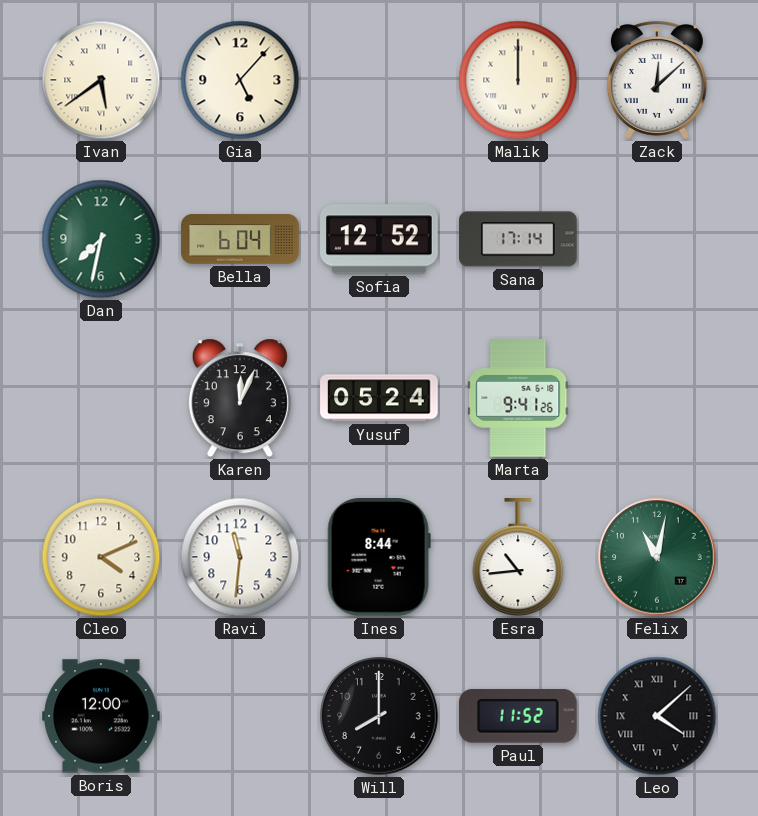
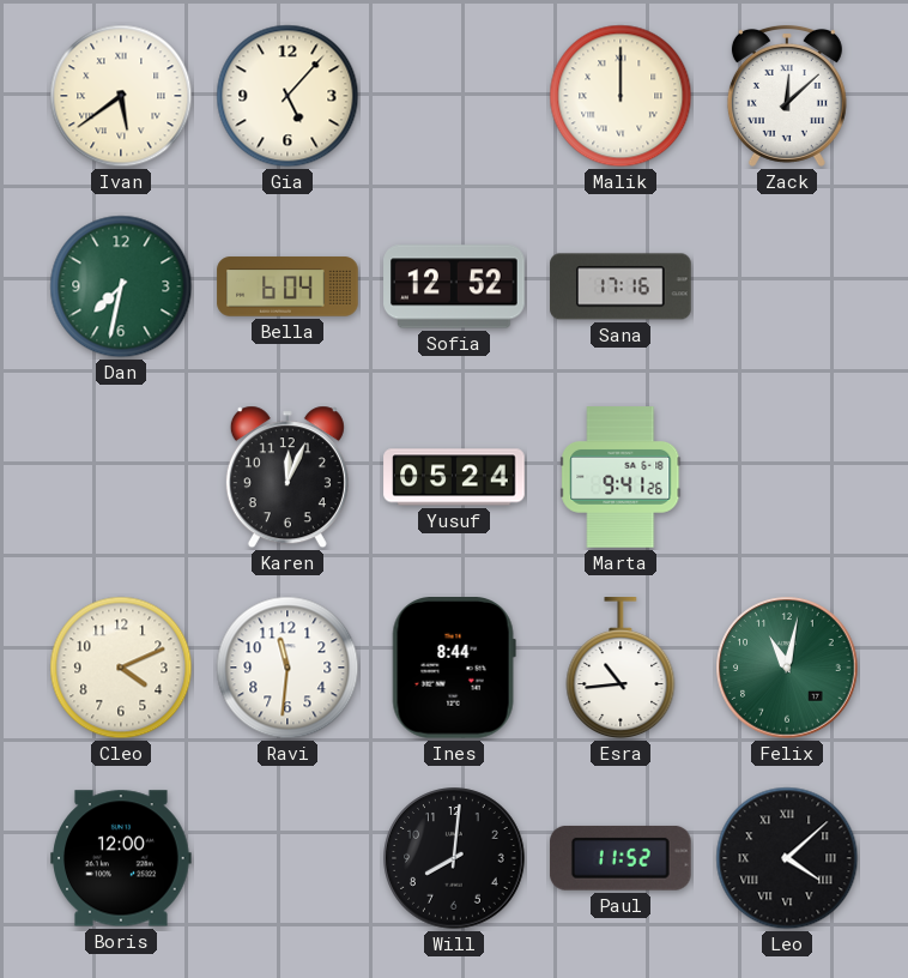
Sana: 17:14 -> 17:16
Will: 8:00 -> 8:01
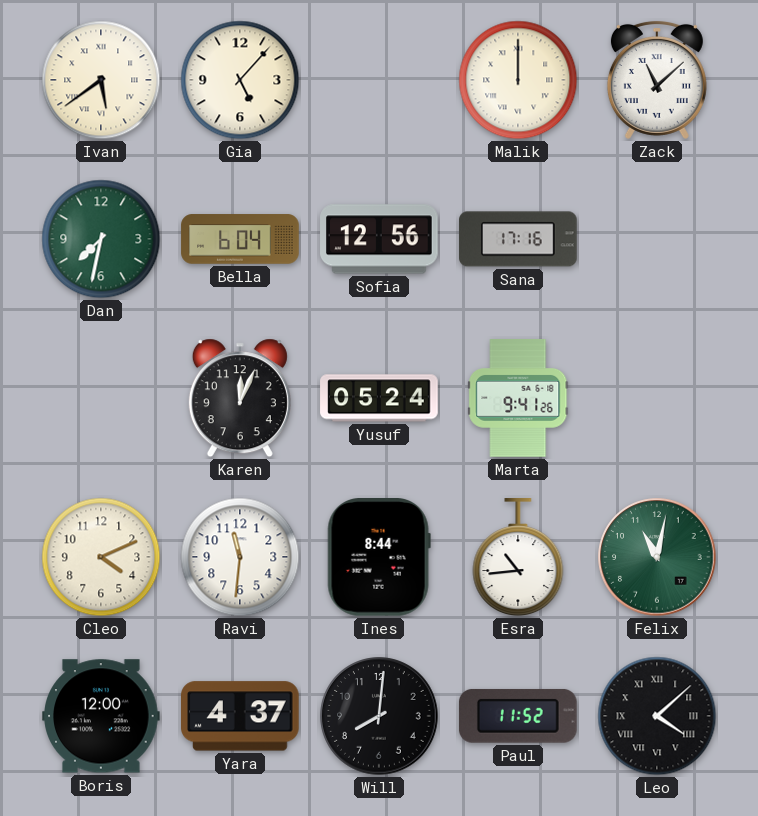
Zack: 12:08 -> 11:08
Sofia: 12:52 -> 12:56
Yara: none -> 4:37
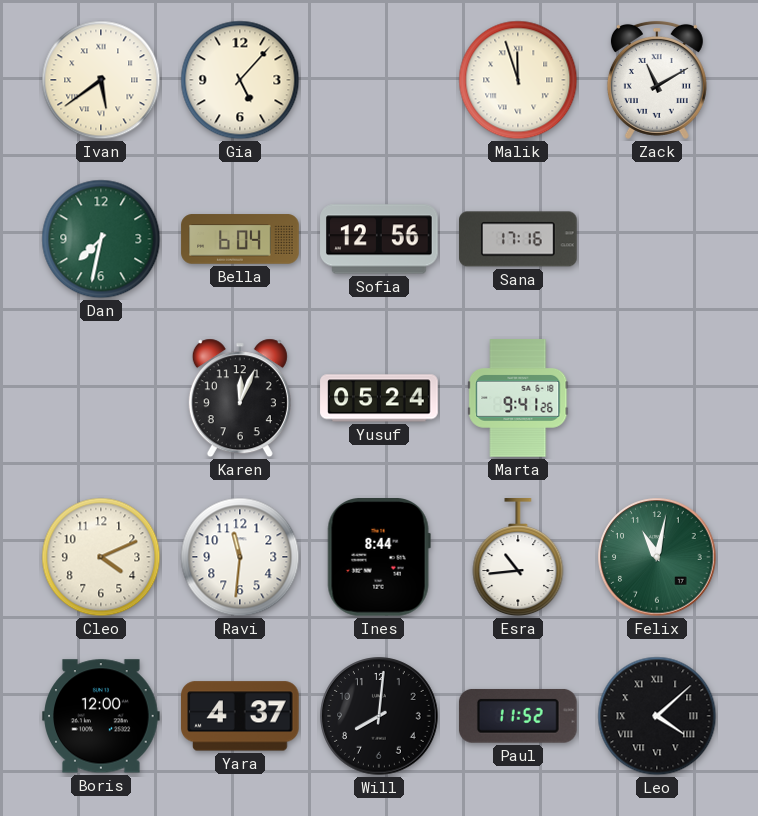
Malik: 12:00 -> 11:57
Zack: 11:08 -> 11:10
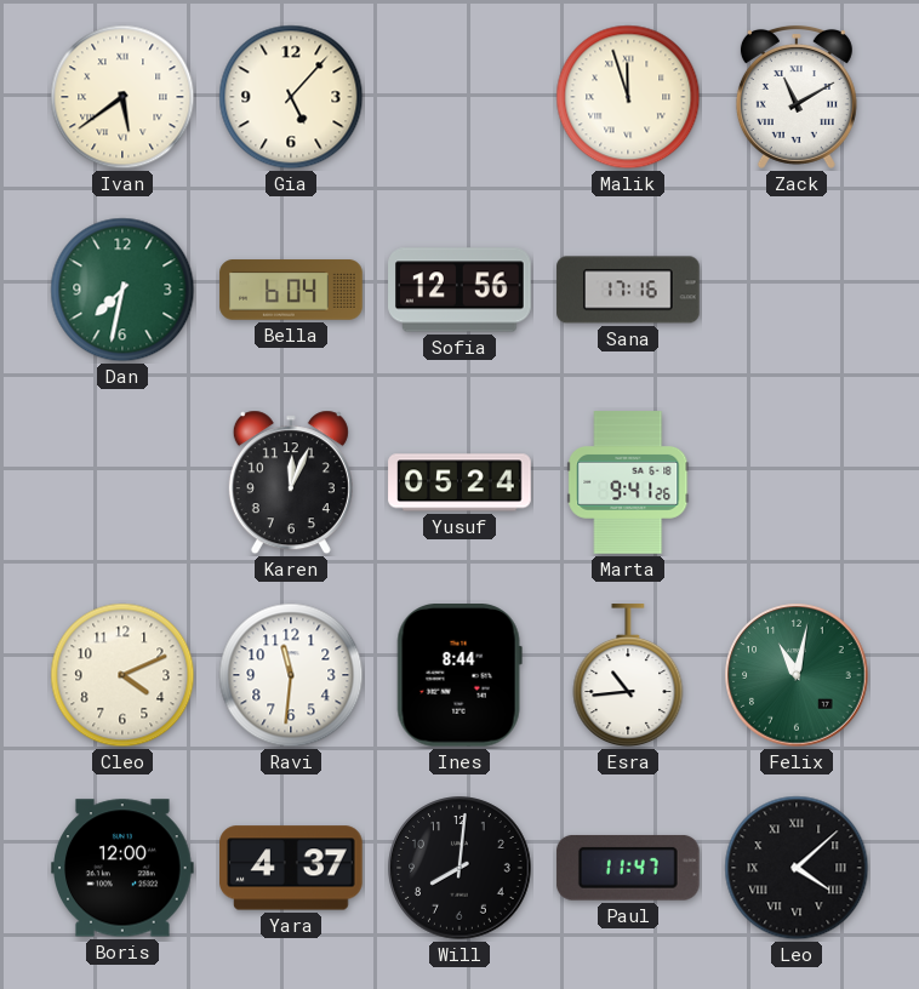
Paul: 11:52 -> 11:47
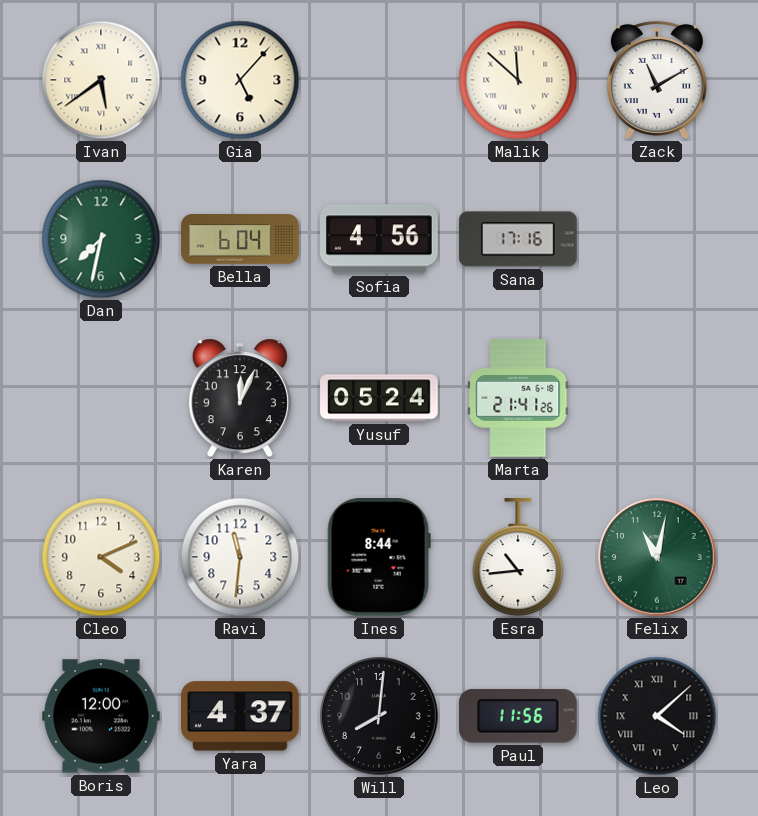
Malik: 11:57 -> 11:52
Sofia: 12:56 -> 4:56
Marta: 9:41 -> 21:41
Paul: 11:47 -> 11:56
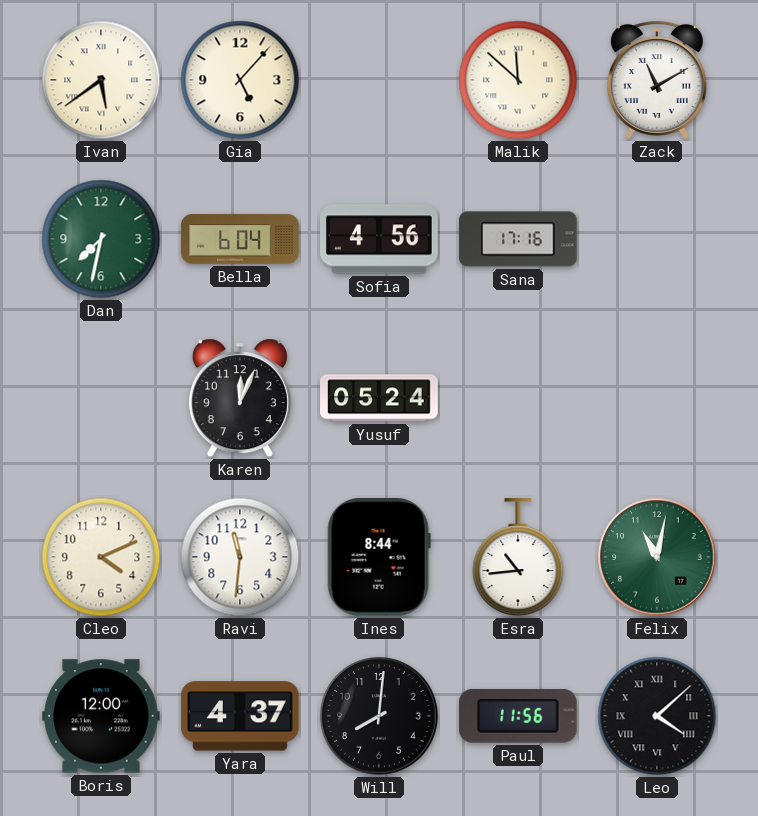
Marta: 21:41 -> none
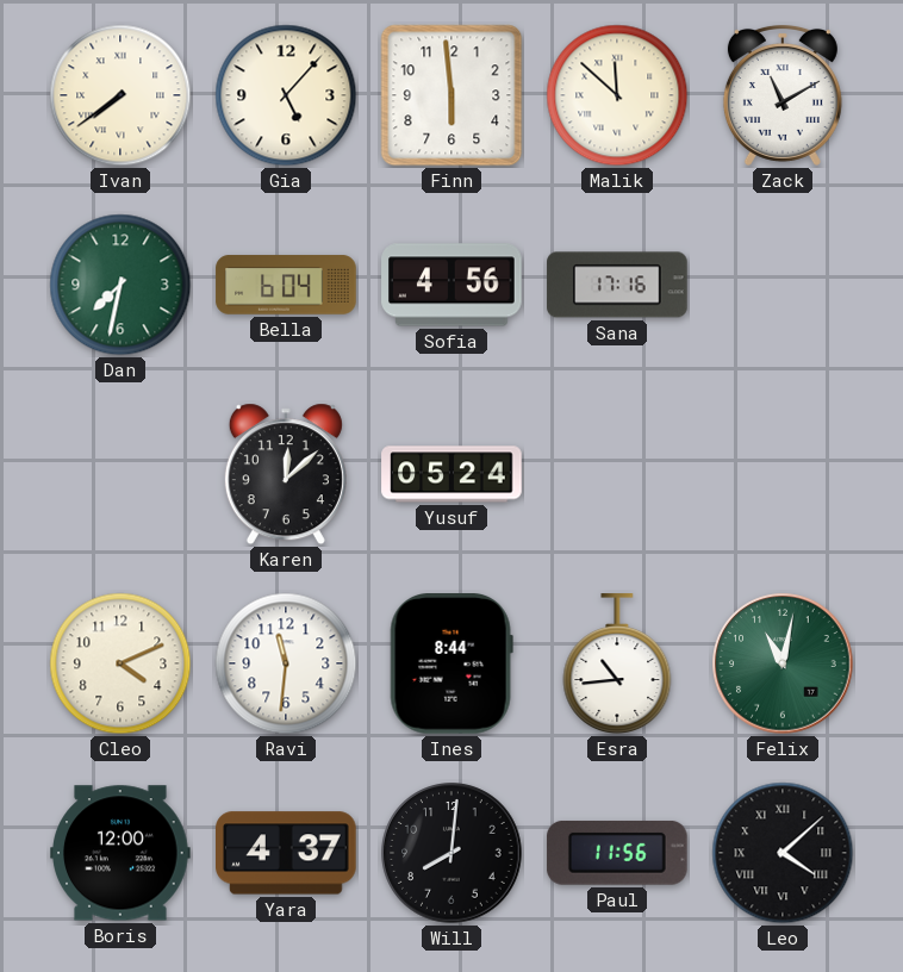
Ivan: 5:39 -> 7:39
Finn: none -> 5:59
Karen: 12:04 -> 12:08
